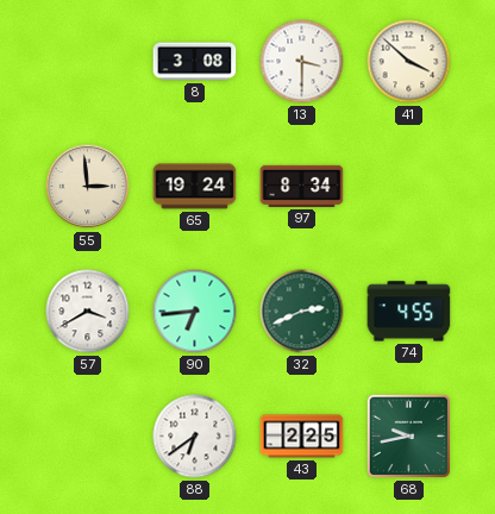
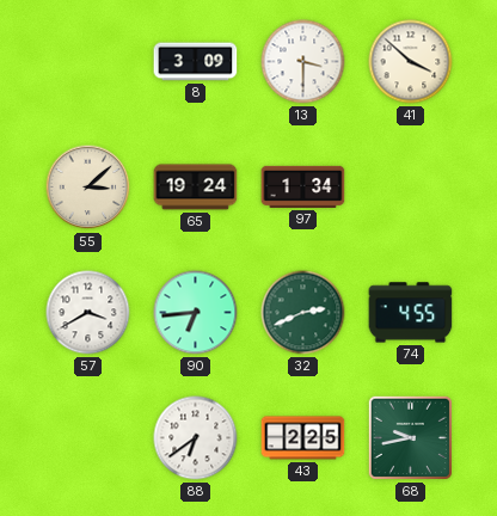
8: 3:08 -> 3:09
55: 2:59 -> 3:08
97: 8:34 -> 1:34
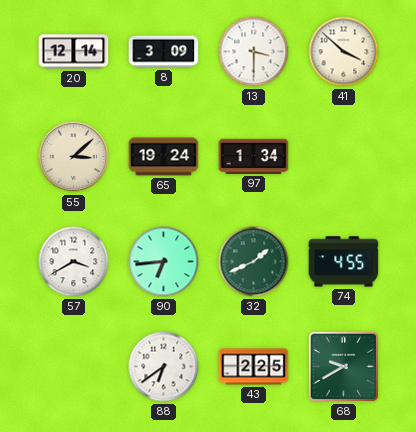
20: none -> 12:14
32: 2:41 -> 1:41
68: 9:43 -> 9:40
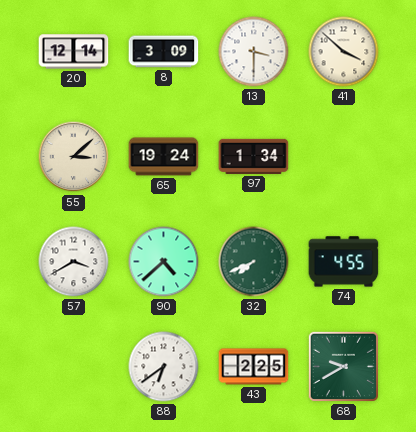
90: 6:44 -> 4:38
32: 1:41 -> 7:41
